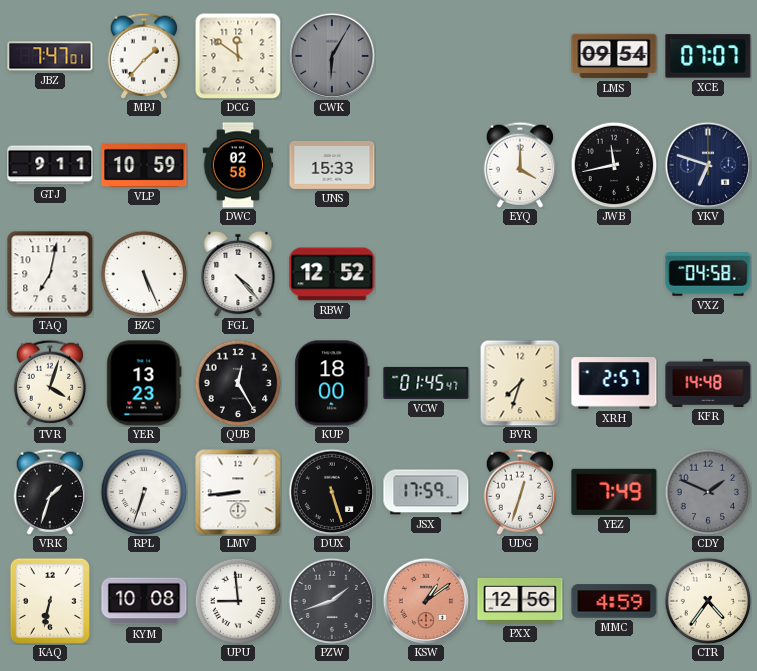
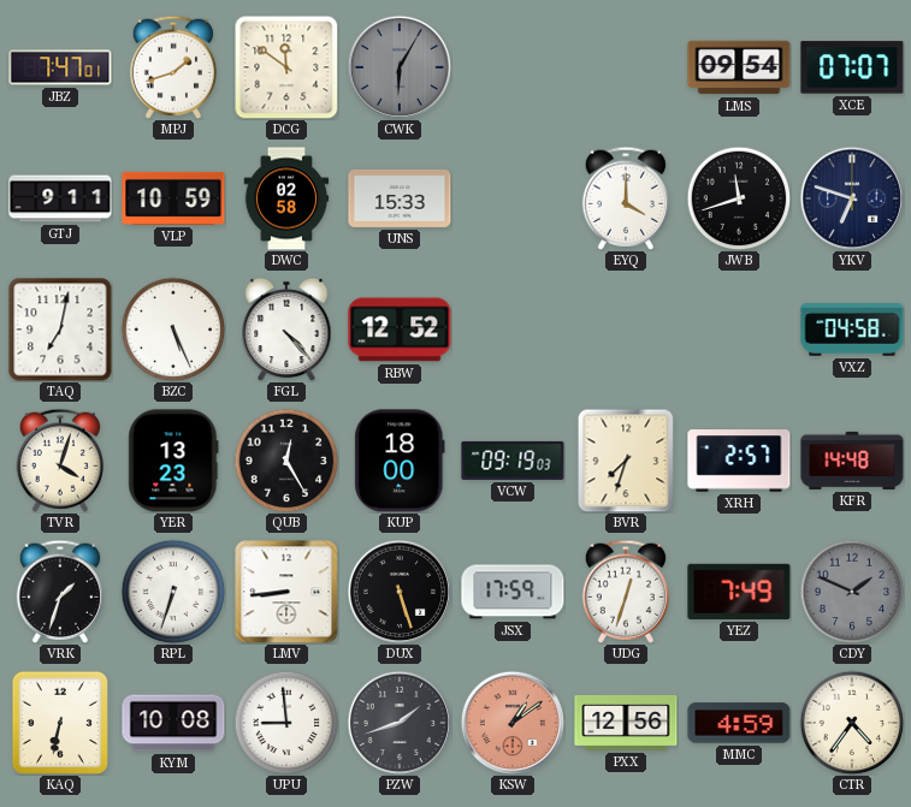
MPJ: 1:37 -> 1:42
JWB: 11:43 -> 11:42
VCW: 01:45 -> 09:19
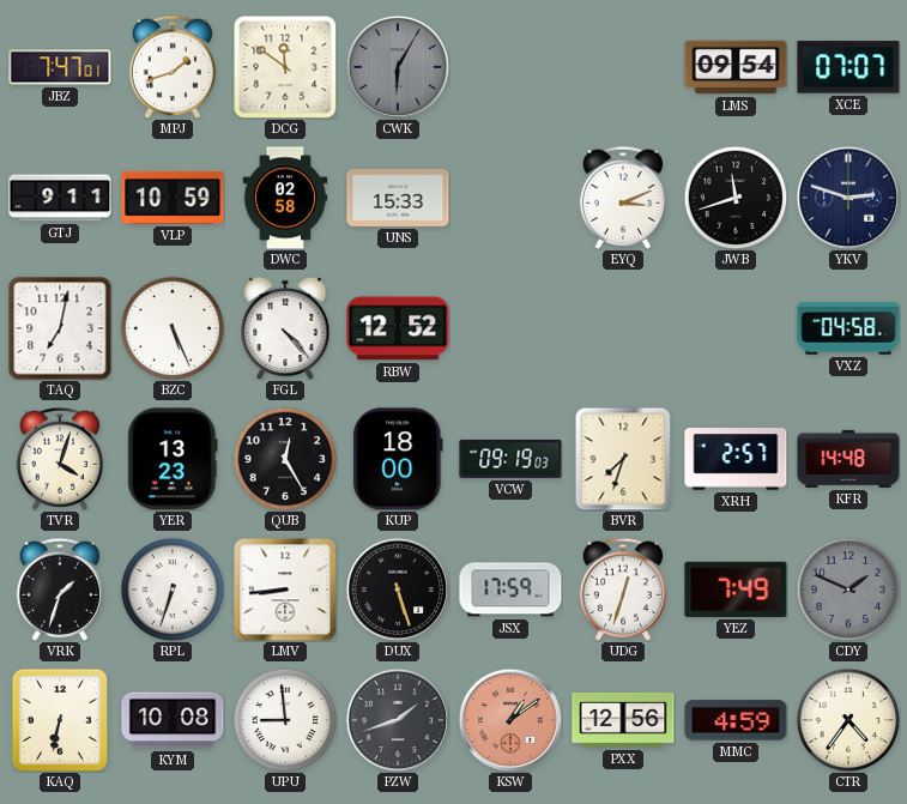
EYQ: 4:00 -> 3:11
YKV: 6:48 -> 2:48
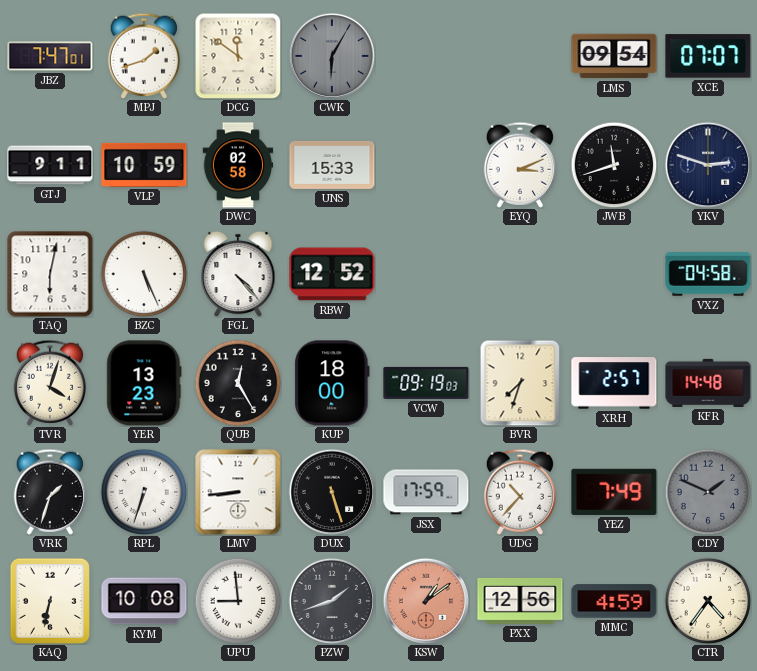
TAQ: 7:02 -> 6:02
UDG: 12:33 -> 10:37
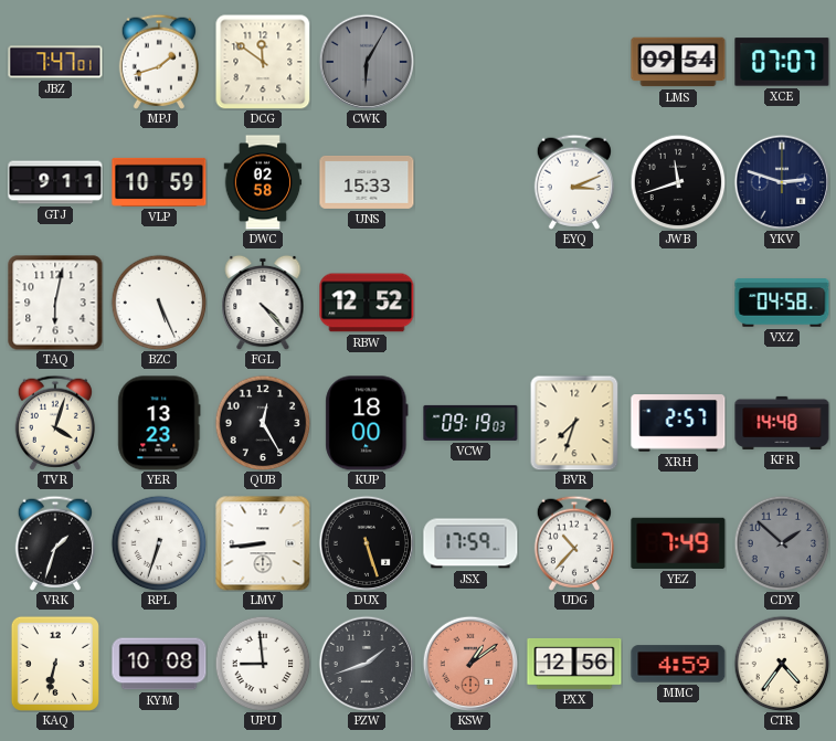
CDY: 1:49 -> 1:52
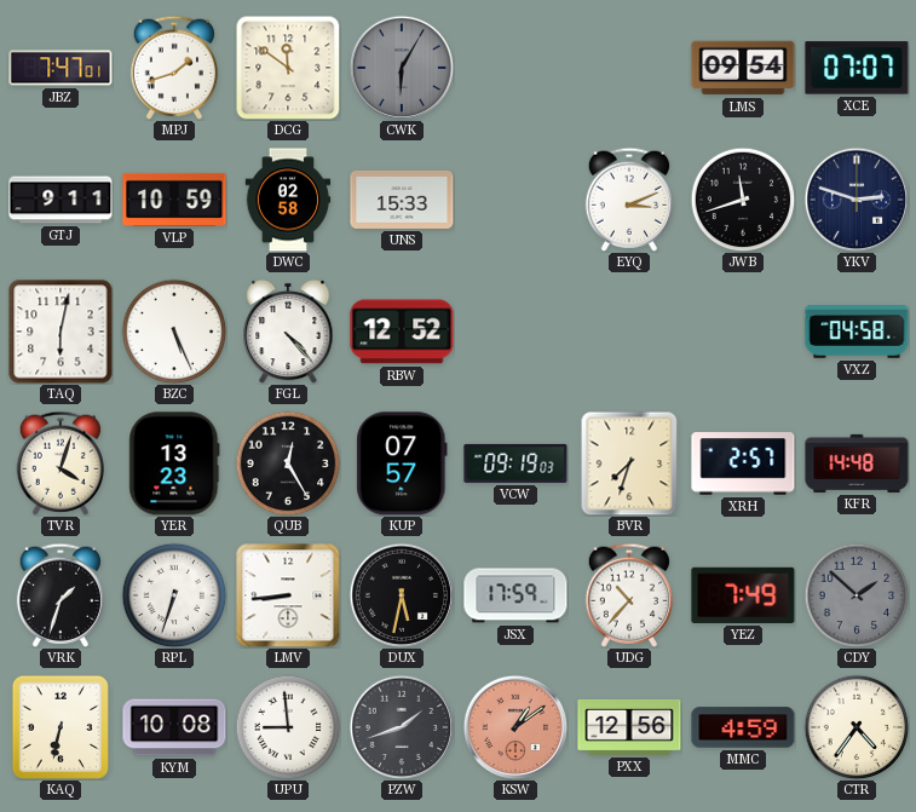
KUP: 18:00 -> 07:57
DUX: 5:27 -> 5:32
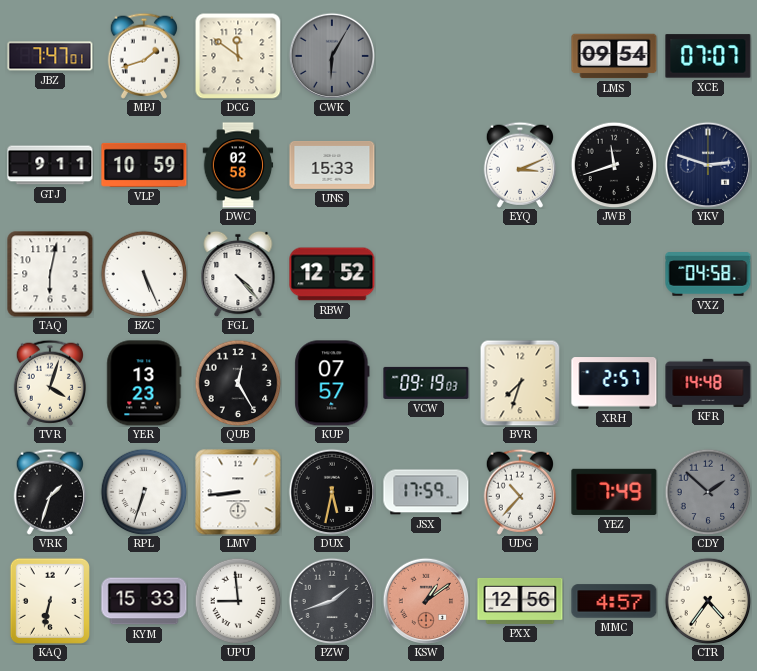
KYM: 10:08 -> 15:33
MMC: 4:59 -> 4:57
